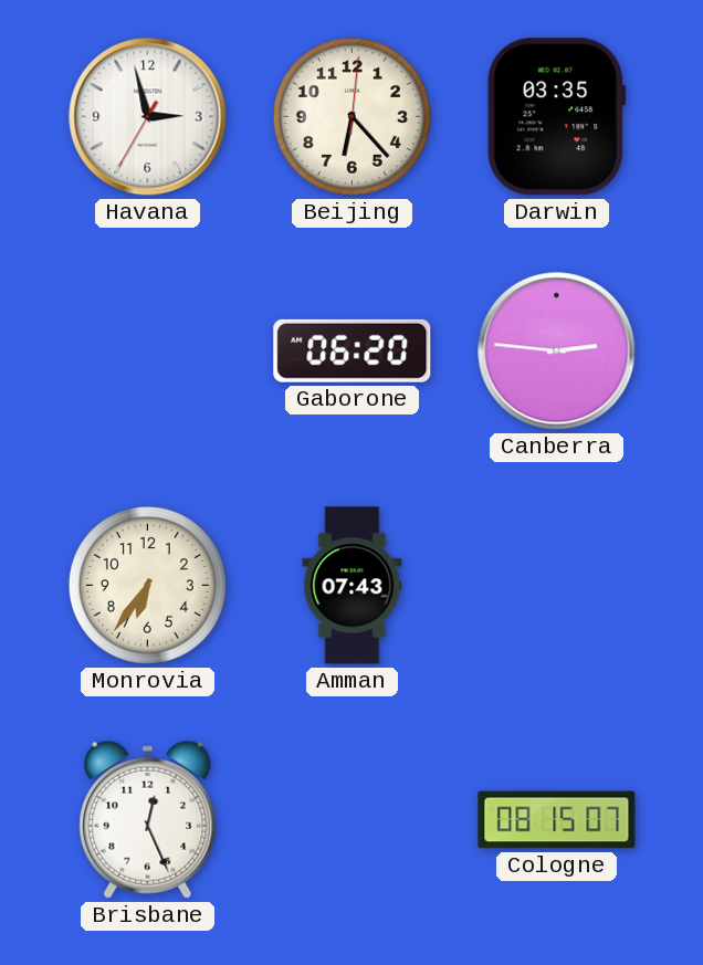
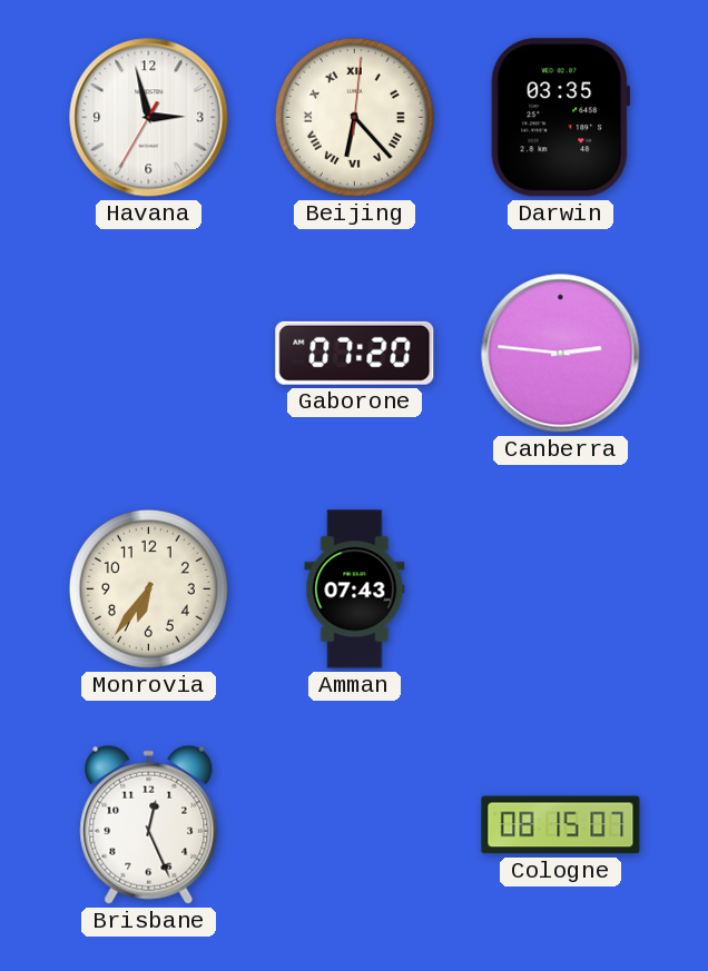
Beijing numerals: Arabic -> Roman
Gaborone: 06:20 -> 07:20
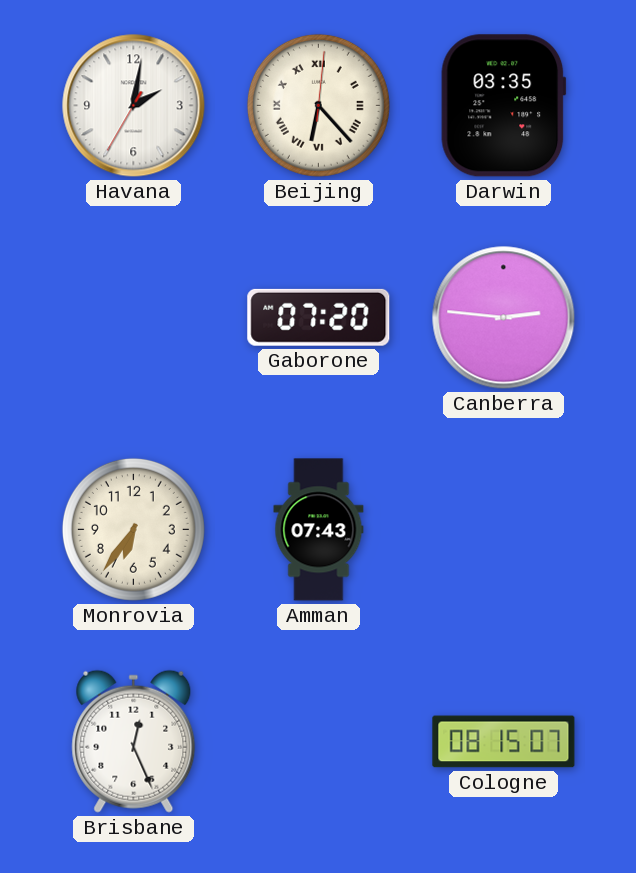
Havana: 2:57 -> 2:01
